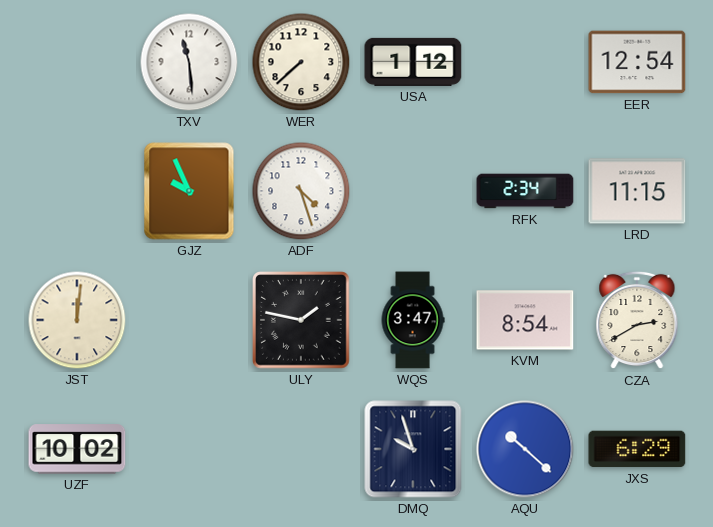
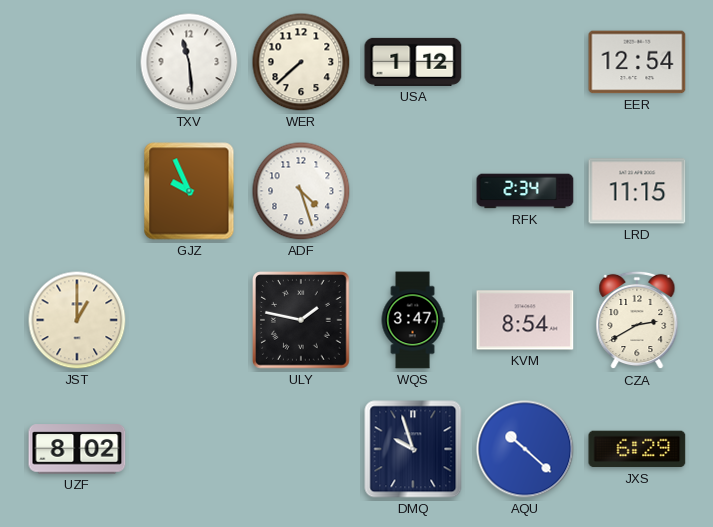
JST: 12:01 -> 1:00
UZF: 10:02 -> 8:02
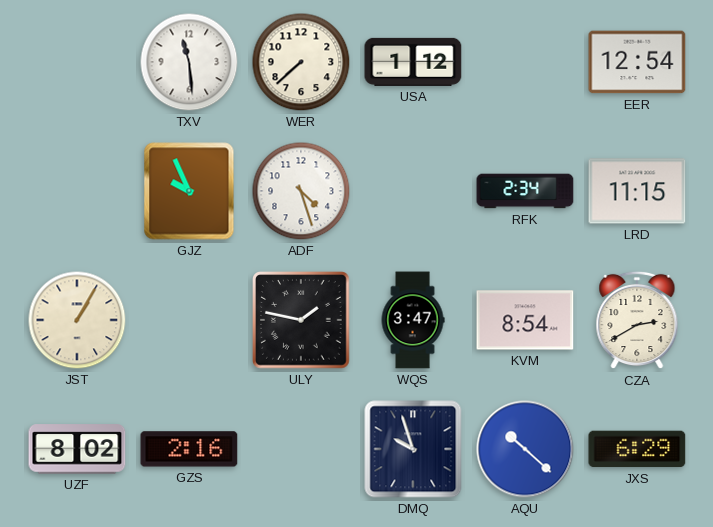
JST: 1:00 -> 1:05
GZS: none -> 2:16
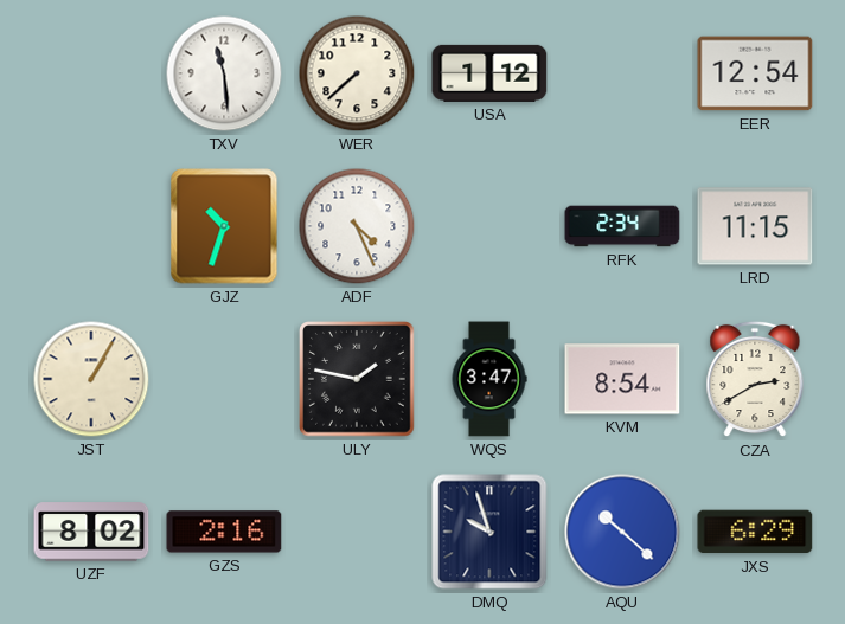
GJZ: 9:56 -> 10:33
ADF: 4:27 -> 4:26
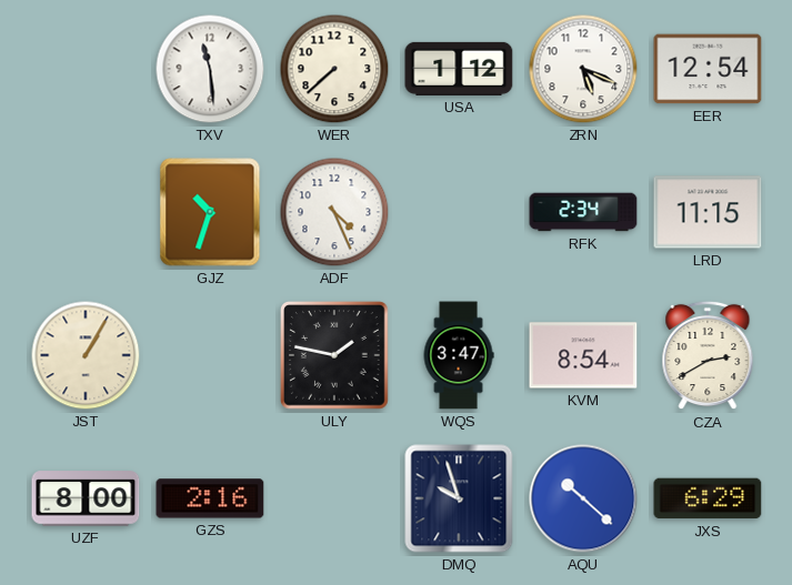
ZRN: none -> 5:19
UZF: 8:02 -> 8:00
